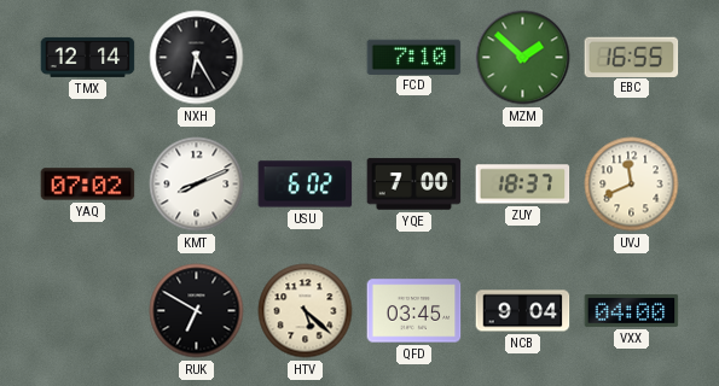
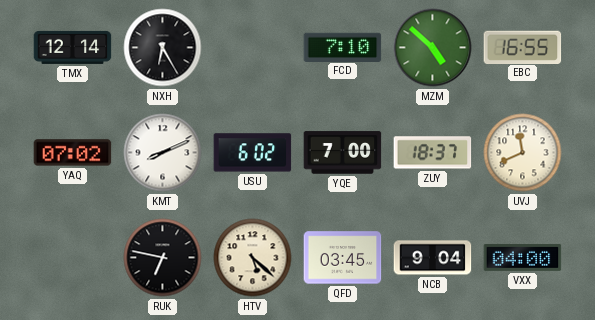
MZM: 1:52 -> 4:52
RUK: 6:50 -> 6:47
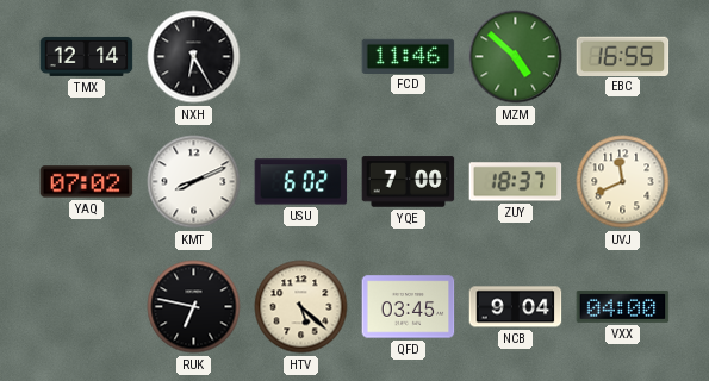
FCD: 7:10 -> 11:46
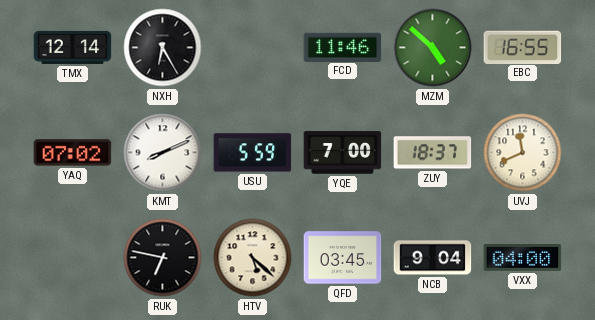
USU: 6:02 -> 5:59
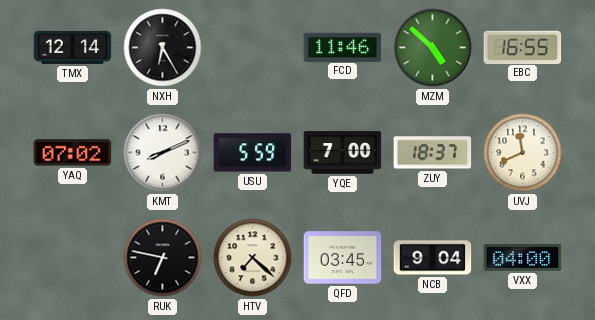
HTV: 5:22 -> 7:22
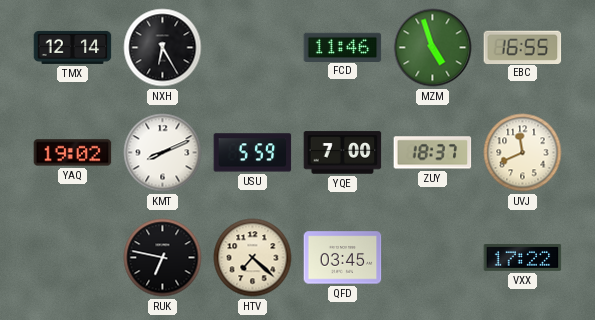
MZM: 4:52 -> 4:57
YAQ: 07:02 -> 19:02
NCB: 9:04 -> none
VXX: 04:00 -> 17:22
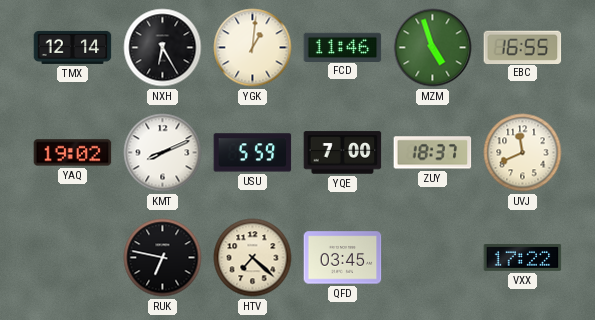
YGK: none -> 1:01
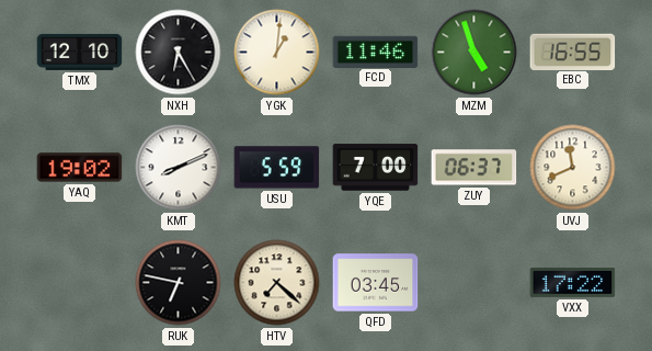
TMX: 12:14 -> 12:10
ZUY: 18:37 -> 06:37
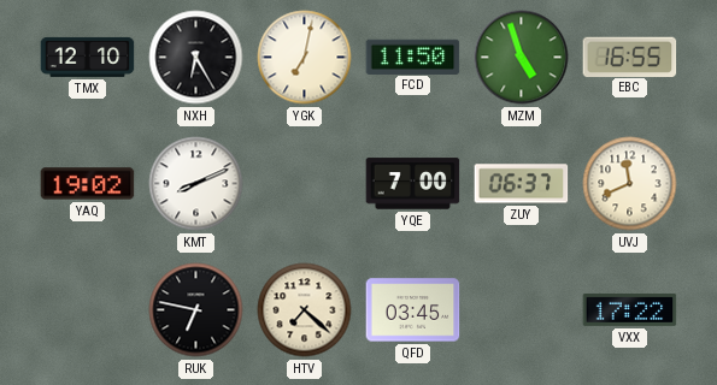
YGK: 1:01 -> 7:02
FCD: 11:46 -> 11:50
USU: 5:59 -> none
